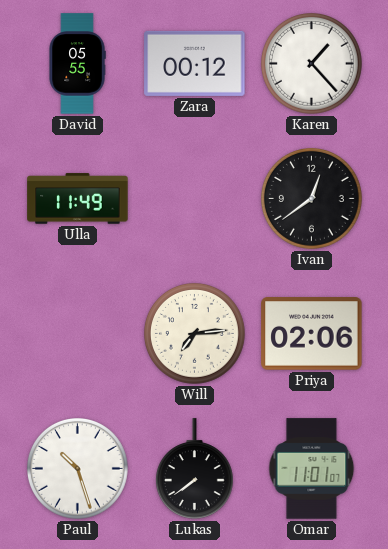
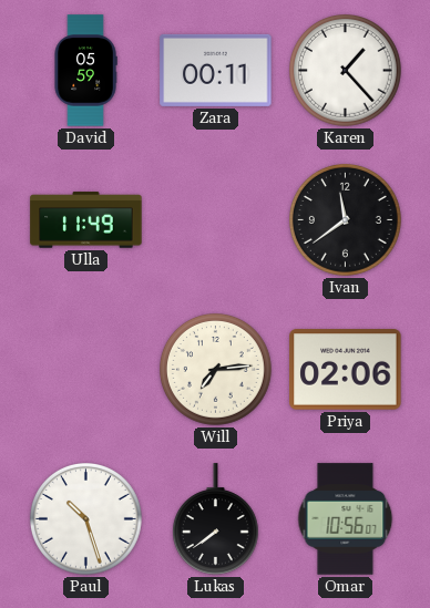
David: 05:55 -> 05:59
Zara: 00:12 -> 00:11
Ivan: 12:39 -> 11:39
Omar: 11:01 -> 10:56
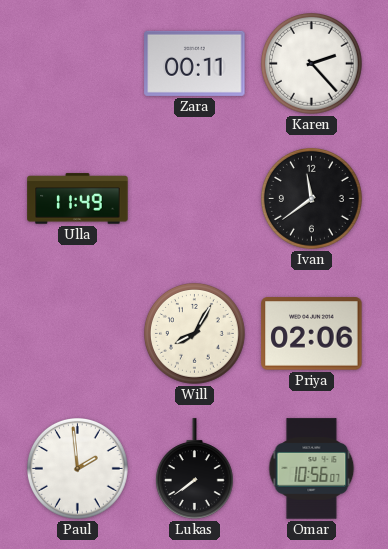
David: 05:59 -> none
Karen: 1:23 -> 2:23
Will: 7:14 -> 8:05
Paul: 10:27 -> 1:59
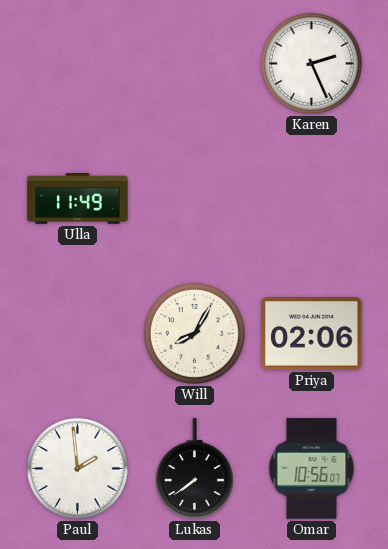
Zara: 00:11 -> none
Karen: 2:23 -> 2:26
Ivan: 11:39 -> none
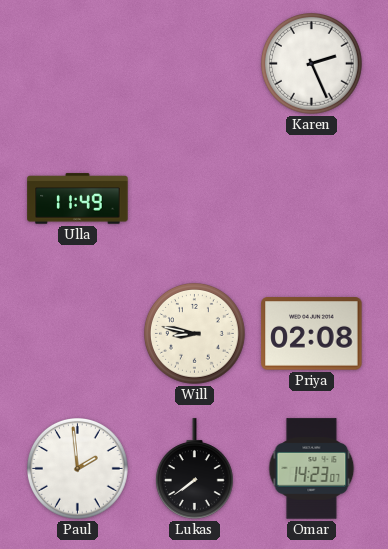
Will: 8:05 -> 8:47
Priya: 02:06 -> 02:08
Omar: 10:56 -> 14:23
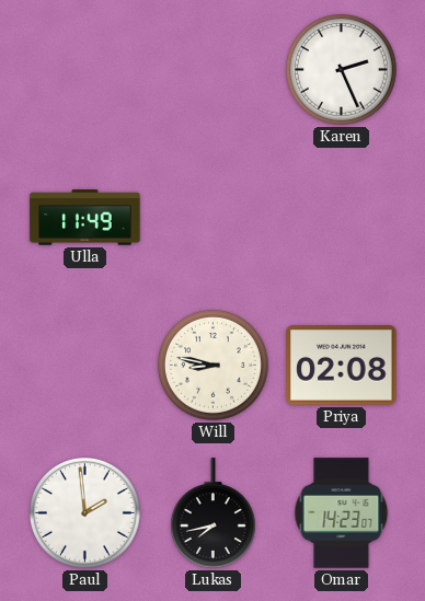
Lukas: 7:39 -> 7:43
